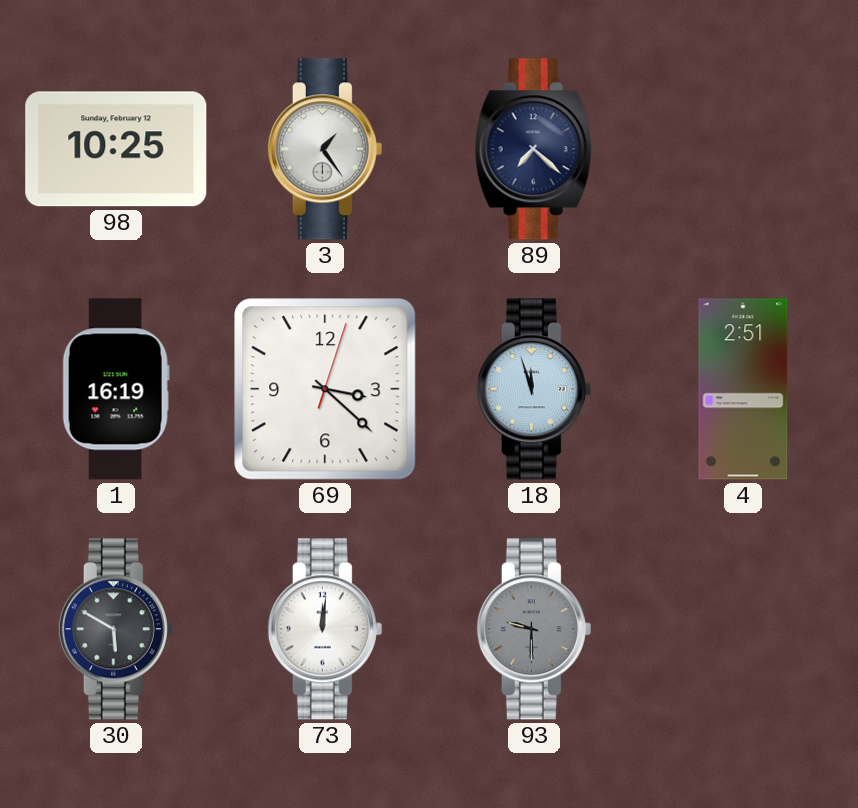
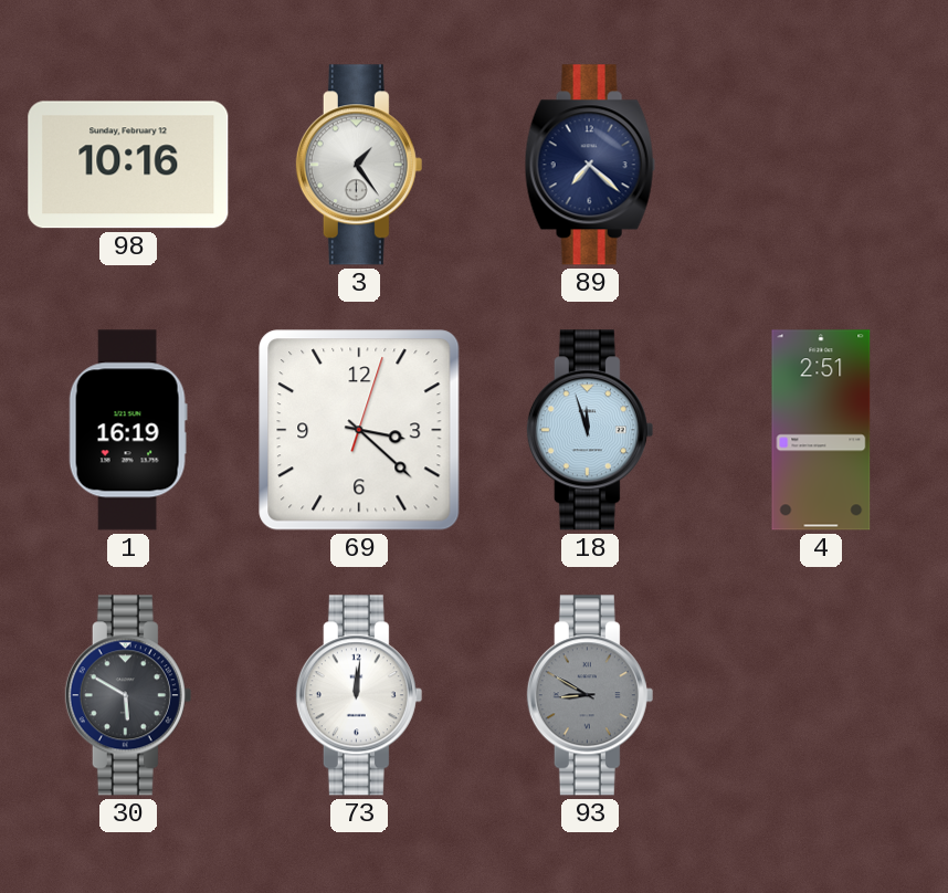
98: 10:25 -> 10:16
93: 9:30 -> 8:50
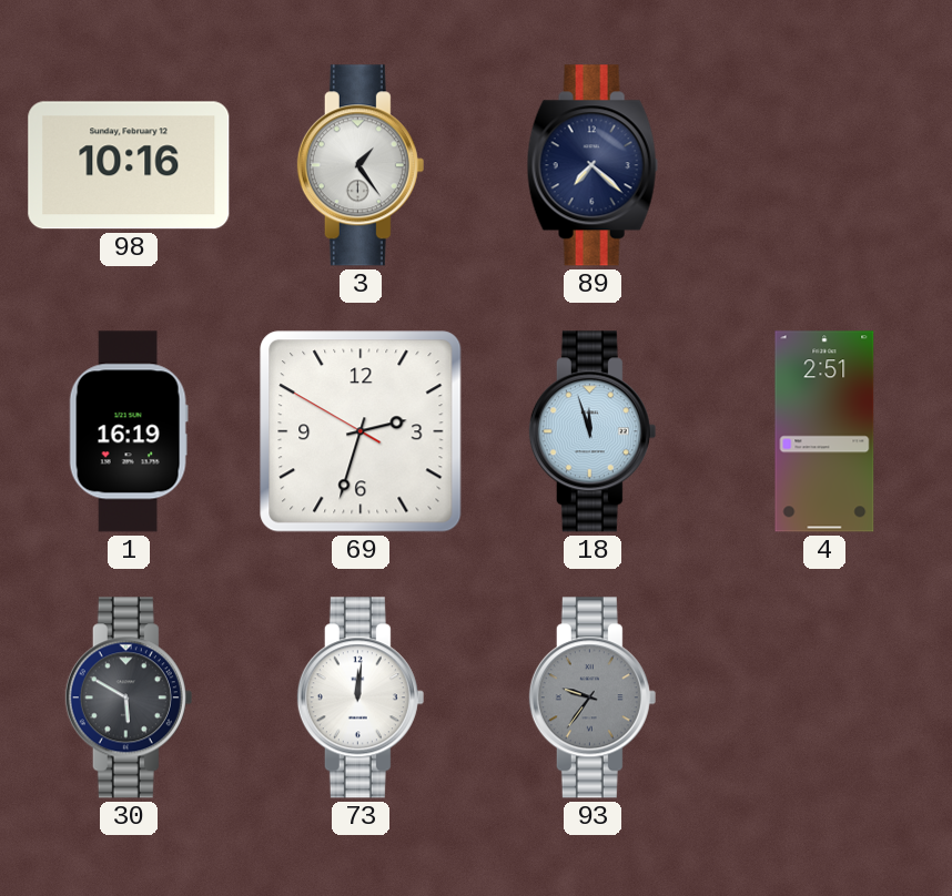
69: 3:22 -> 2:32
93: 8:50 -> 9:36
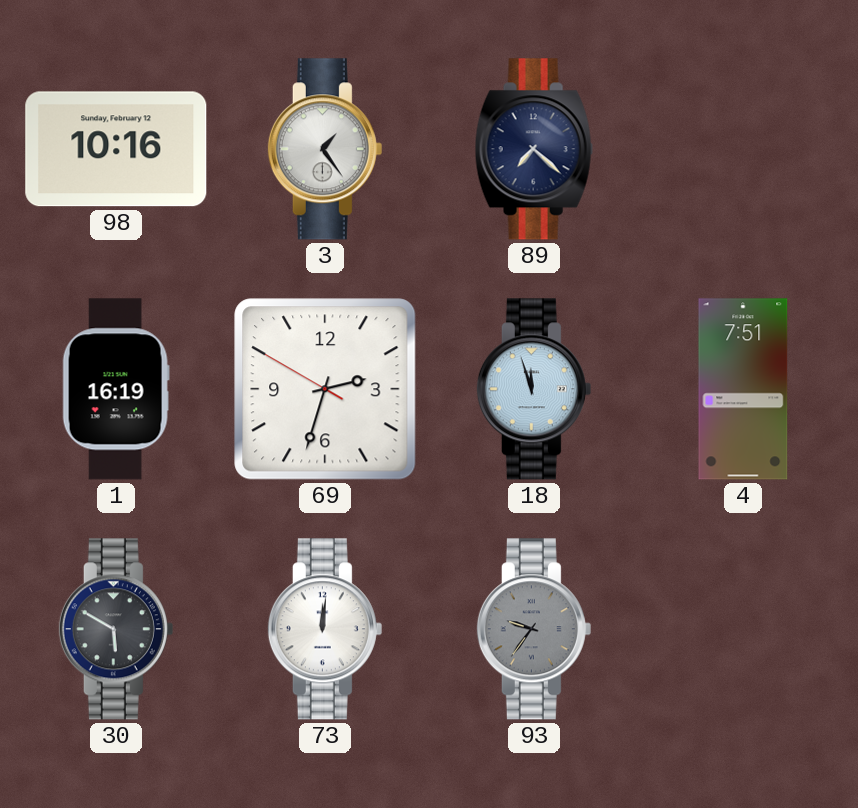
4: 2:51 -> 7:51
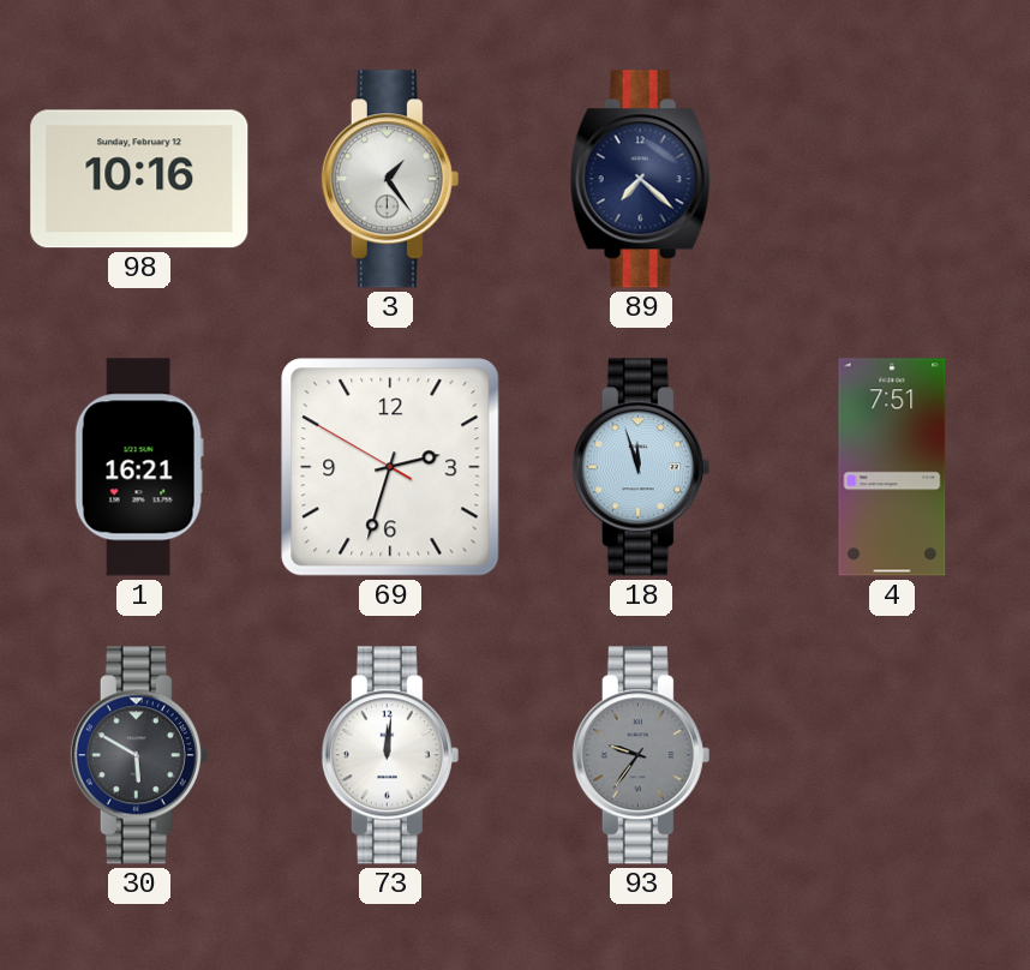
1: 16:19 -> 16:21
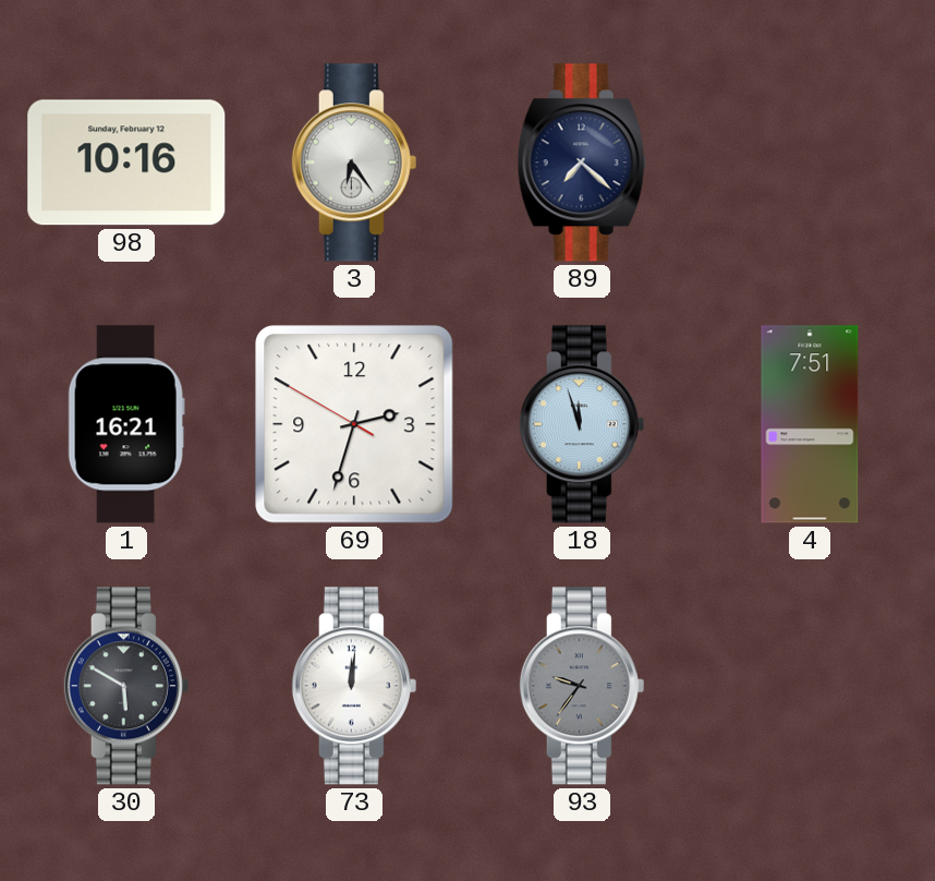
3: 1:24 -> 6:24
